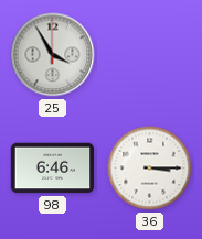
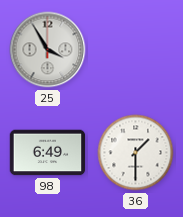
98: 6:46 -> 6:49
36: 3:15 -> 1:30
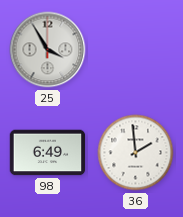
36: 1:30 -> 1:59
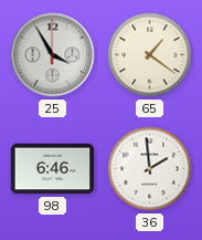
65: none -> 1:21
98: 6:49 -> 6:46
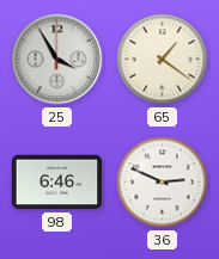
36: 1:59 -> 2:49
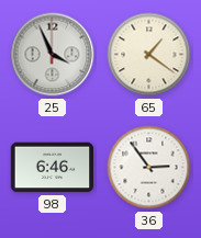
25: 3:55 -> 3:56
36: 2:49 -> 2:54
